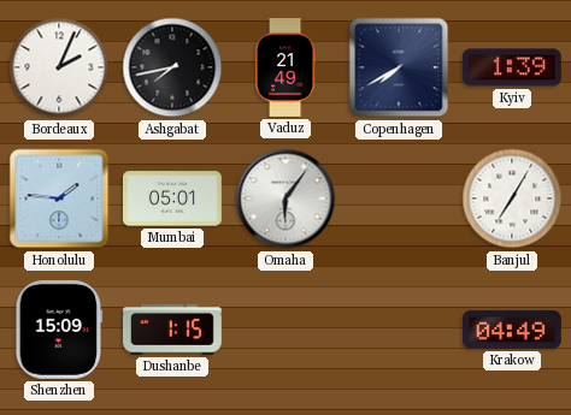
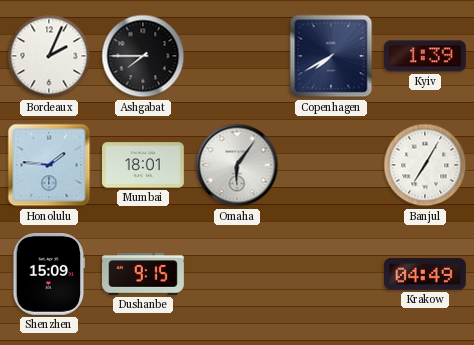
Ashgabat: 7:43 -> 7:45
Vaduz: 21:49 -> none
Mumbai: 05:01 -> 18:01
Dushanbe: 1:15 -> 9:15
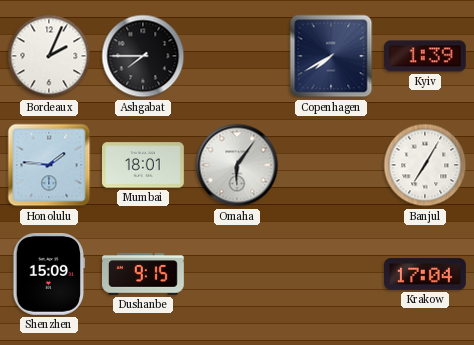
Krakow: 04:49 -> 17:04
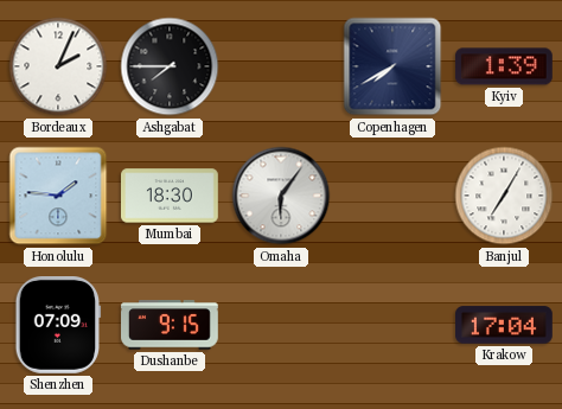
Mumbai: 18:01 -> 18:30
Shenzhen: 15:09 -> 07:09
